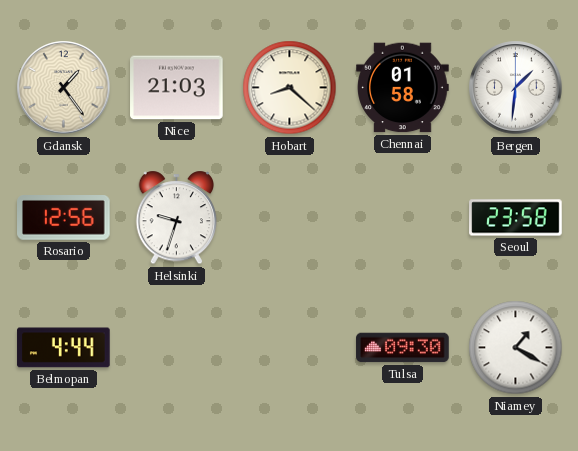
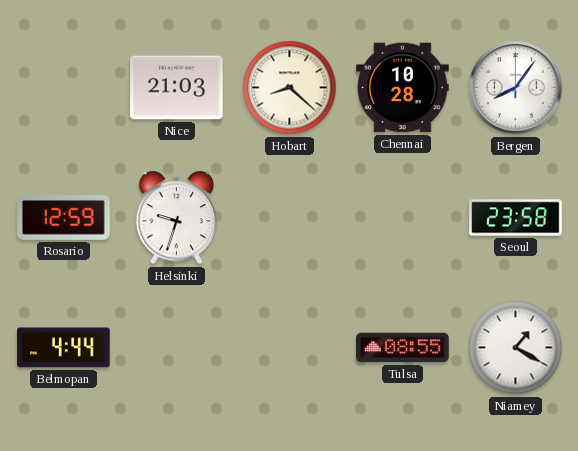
Gdansk: 1:24 -> none
Chennai: 01:58 -> 10:28
Bergen: 1:31 -> 8:06
Rosario: 12:56 -> 12:59
Tulsa: 09:30 -> 08:55
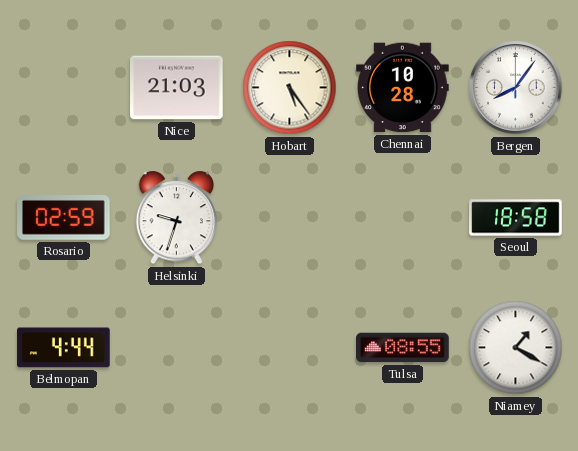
Hobart: 8:22 -> 5:24
Rosario: 12:59 -> 02:59
Seoul: 23:58 -> 18:58
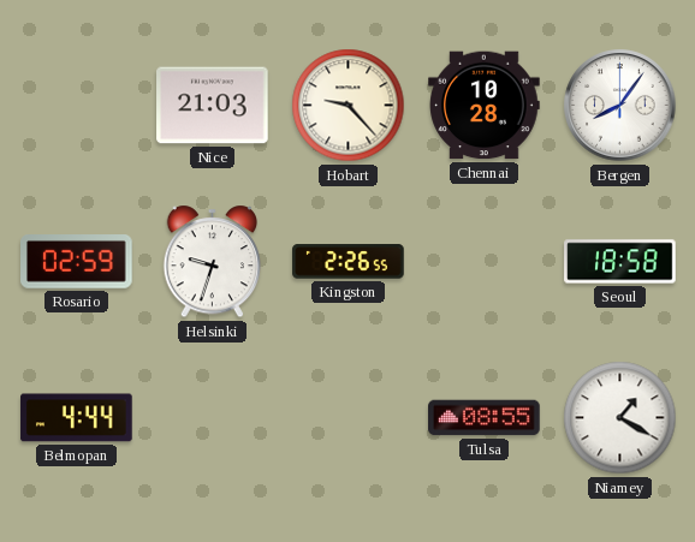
Hobart: 5:24 -> 9:23
Kingston: none -> 2:26
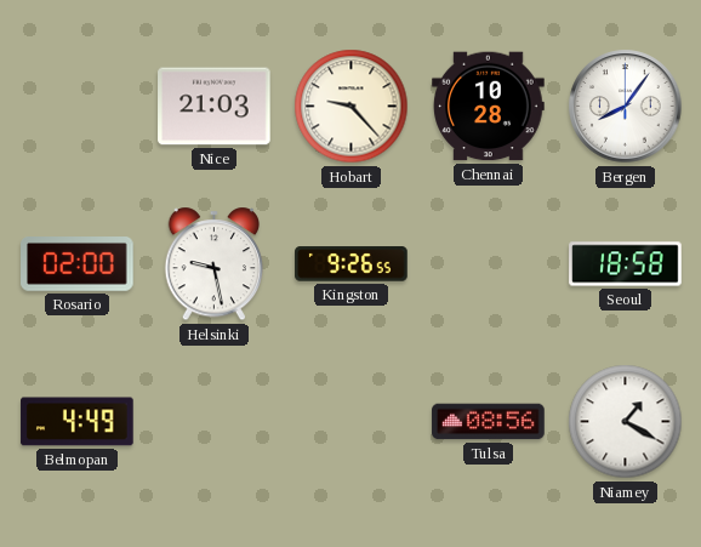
Rosario: 02:59 -> 02:00
Helsinki: 9:33 -> 9:28
Kingston: 2:26 -> 9:26
Belmopan: 4:44 -> 4:49
Tulsa: 08:55 -> 08:56
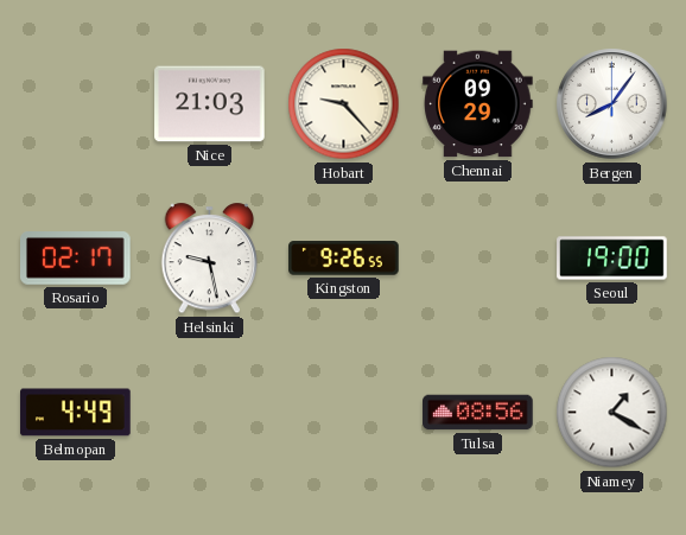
Chennai: 10:28 -> 09:29
Rosario: 02:00 -> 02:17
Seoul: 18:58 -> 19:00
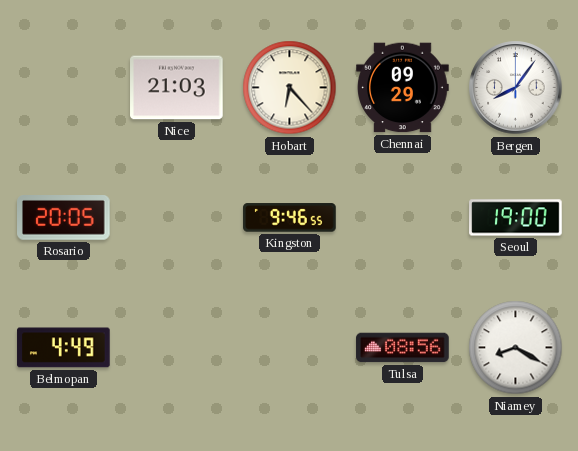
Hobart: 9:23 -> 6:23
Rosario: 02:17 -> 20:05
Helsinki: 9:28 -> none
Kingston: 9:26 -> 9:46
Niamey: 1:20 -> 8:20
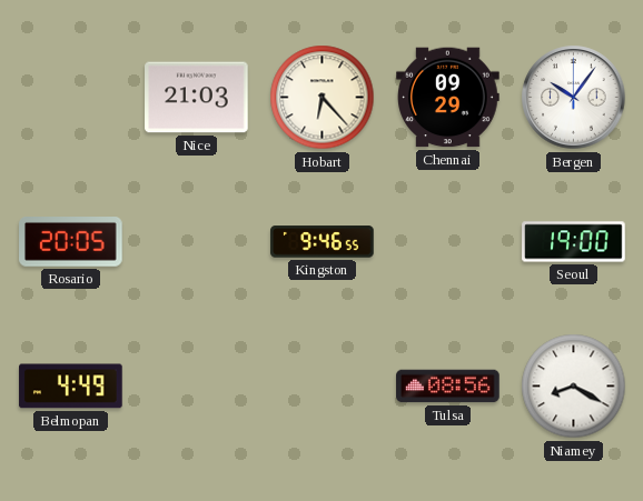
Bergen: 8:06 -> 10:06
